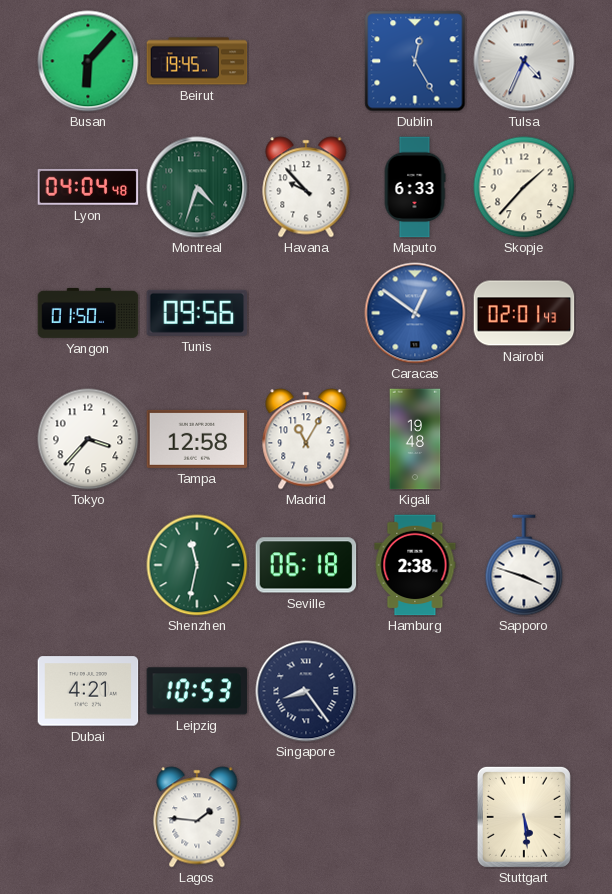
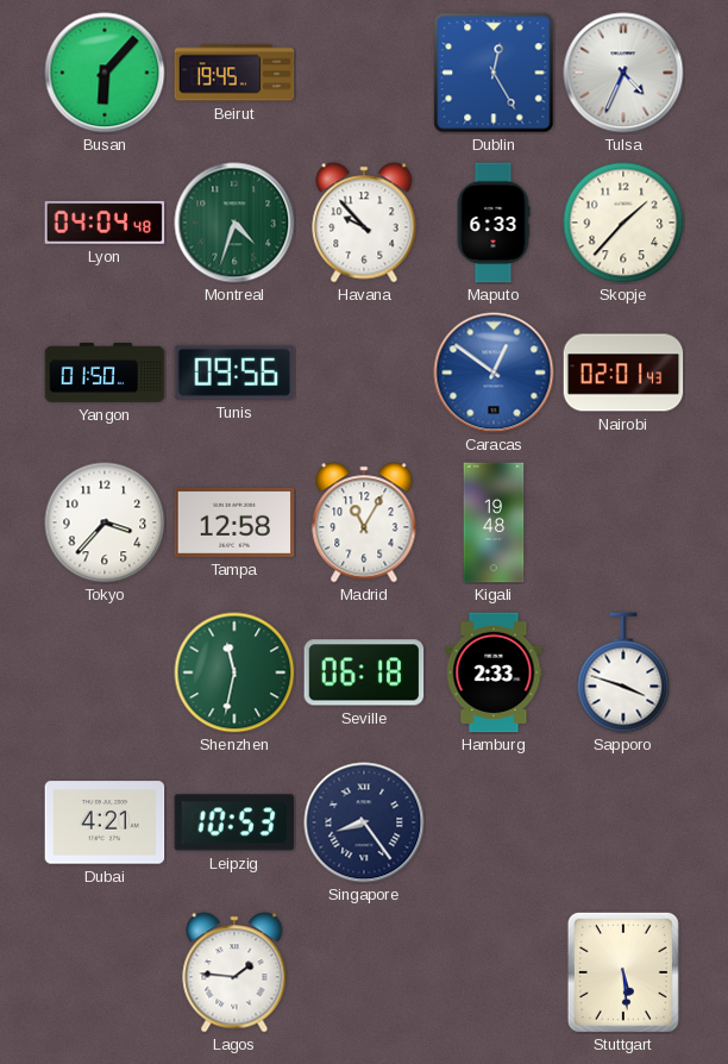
Hamburg: 2:38 -> 2:33
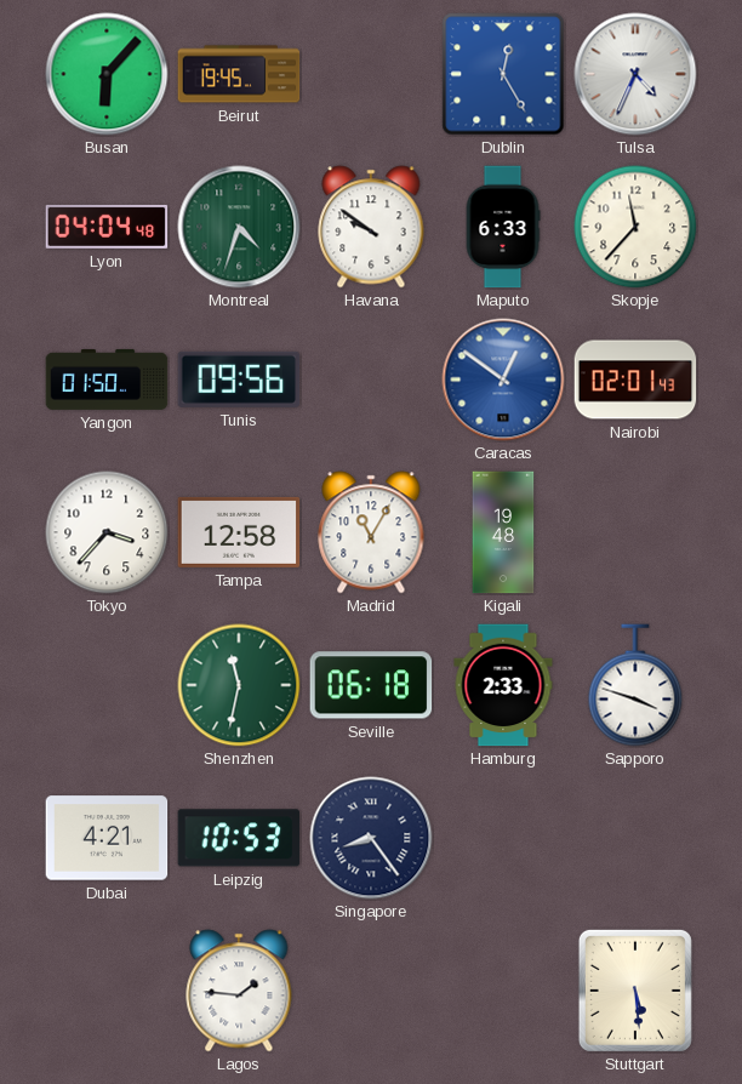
Havana: 9:53 -> 9:51
Skopje: 1:37 -> 11:37
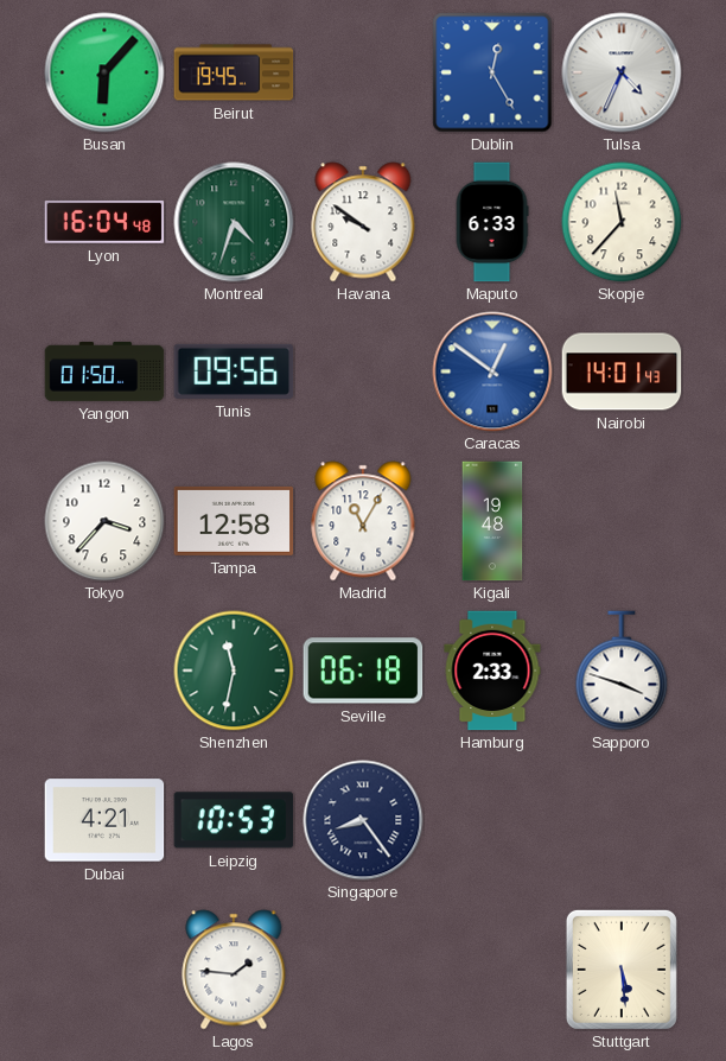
Lyon: 04:04 -> 16:04
Nairobi: 02:01 -> 14:01
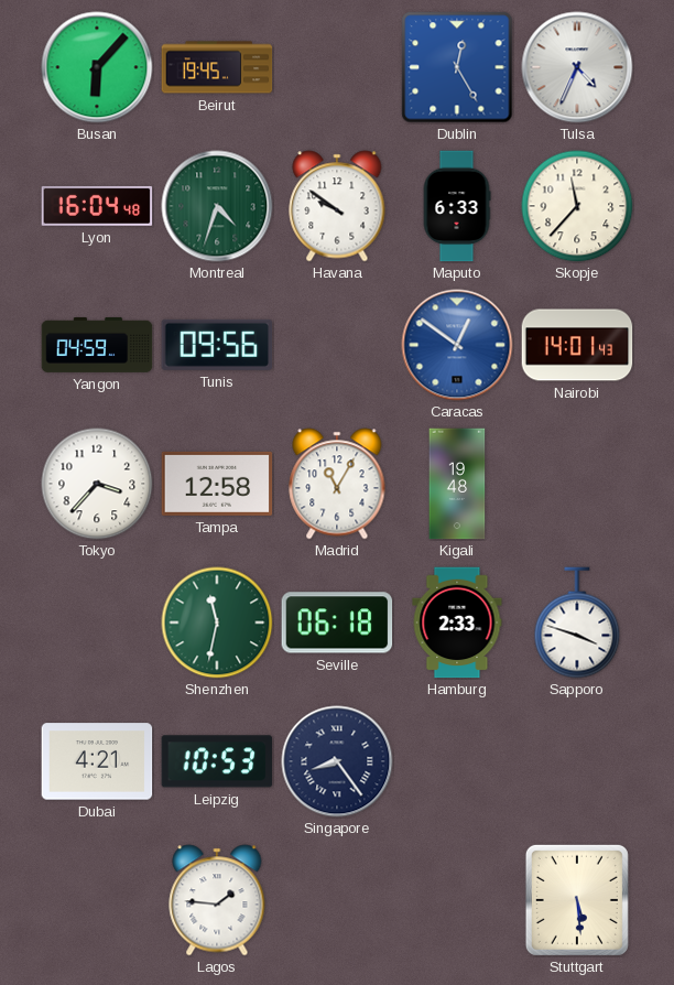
Yangon: 01:50 -> 04:59
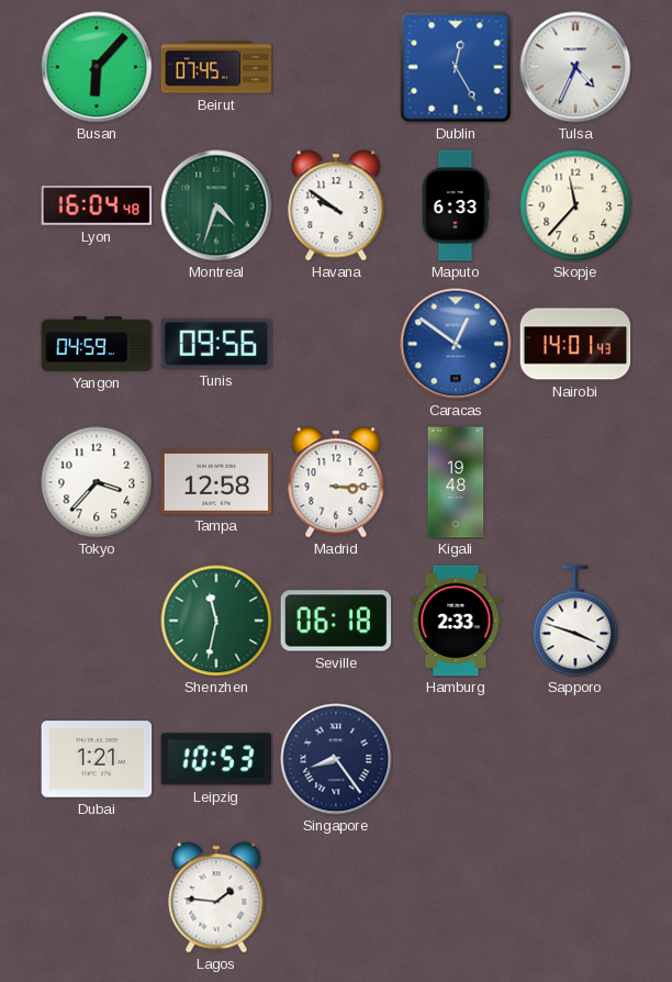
Beirut: 19:45 -> 07:45
Madrid: 11:05 -> 3:15
Dubai: 4:21 -> 1:21
Stuttgart: 5:29 -> none
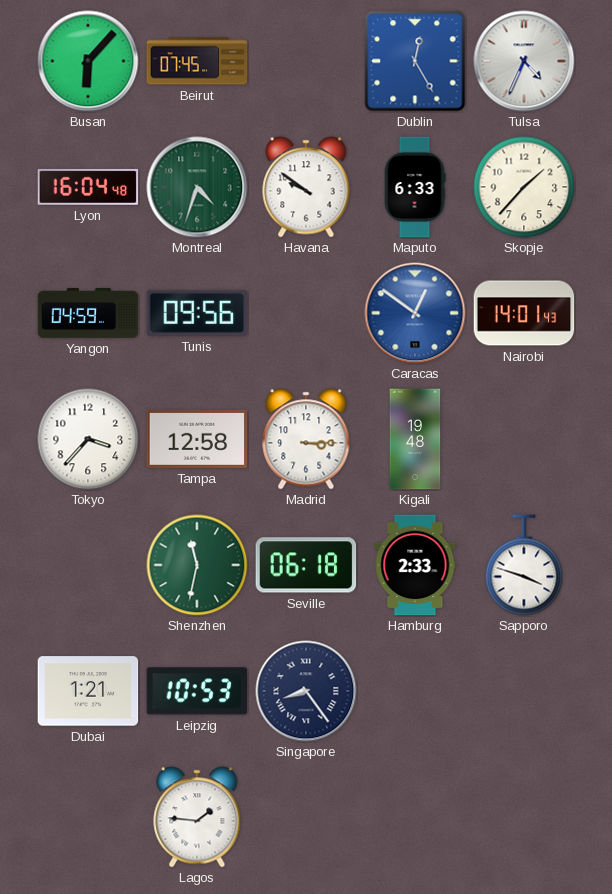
Skopje: 11:37 -> 1:37
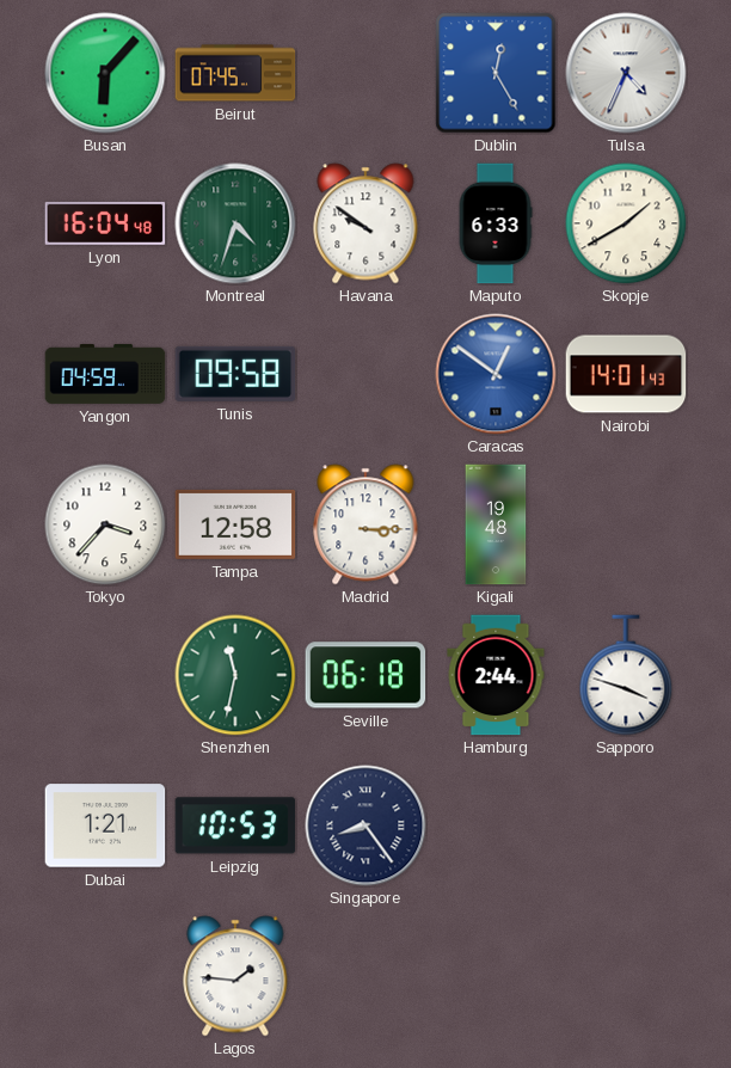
Skopje: 1:37 -> 1:40
Tunis: 09:56 -> 09:58
Hamburg: 2:33 -> 2:44
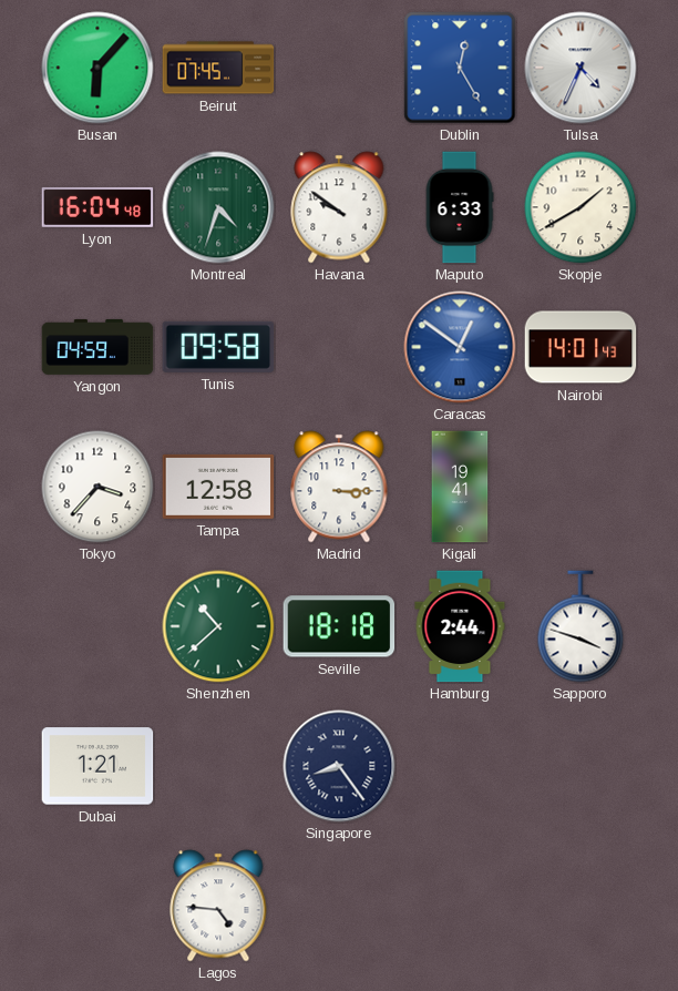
Kigali: 19:48 -> 19:41
Shenzhen: 11:32 -> 10:38
Seville: 06:18 -> 18:18
Leipzig: 10:53 -> none
Lagos: 1:46 -> 4:46
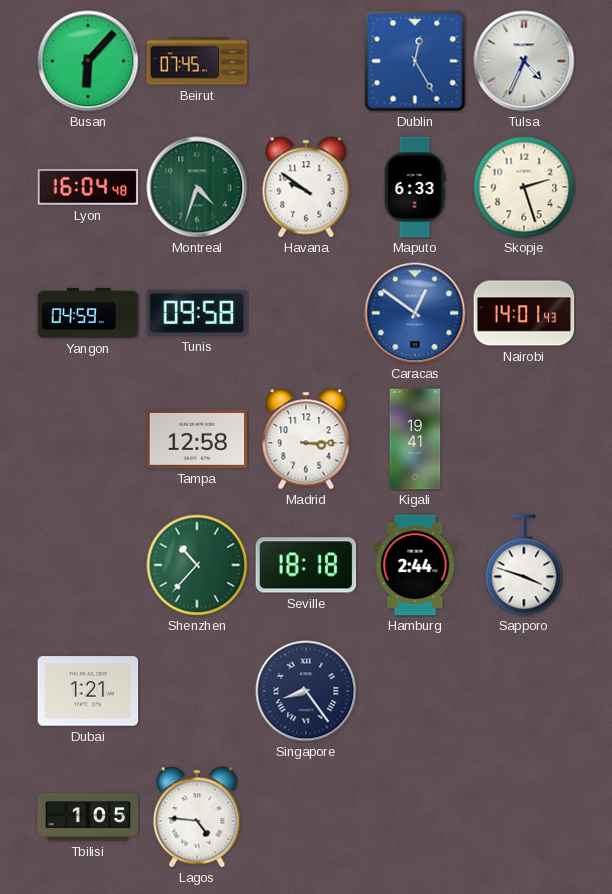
Skopje: 1:40 -> 2:27
Tokyo: 3:37 -> none
Shenzhen: 10:38 -> 10:37
Tbilisi: none -> 1:05
